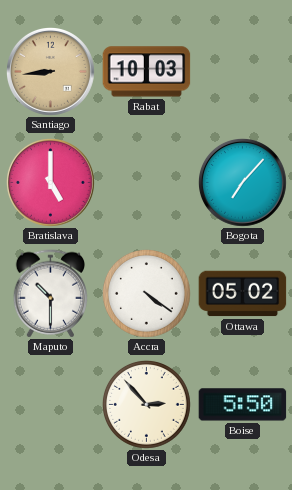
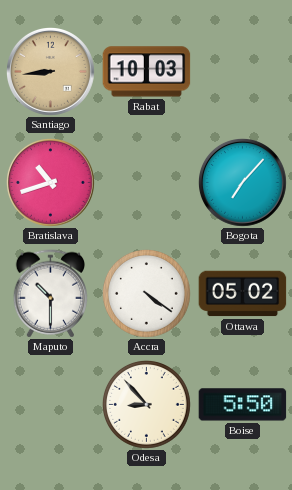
Bratislava: 5:00 -> 10:42
Odesa: 2:53 -> 8:53
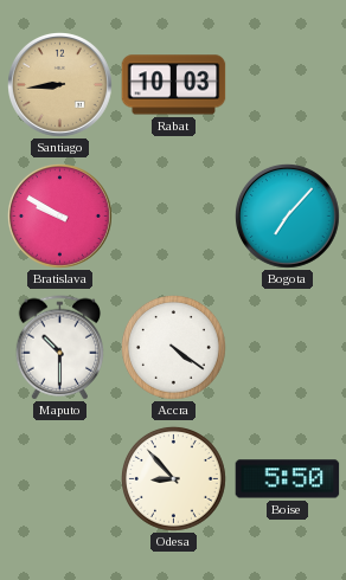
Bratislava: 10:42 -> 9:50
Ottawa: 05:02 -> none
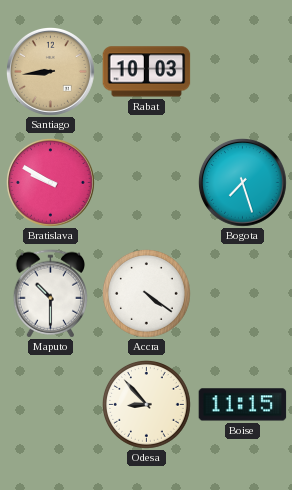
Bogota: 7:07 -> 7:27
Boise: 5:50 -> 11:15
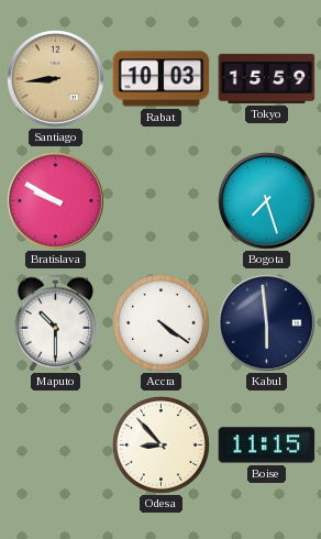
Tokyo: none -> 15:59
Kabul: none -> 5:59
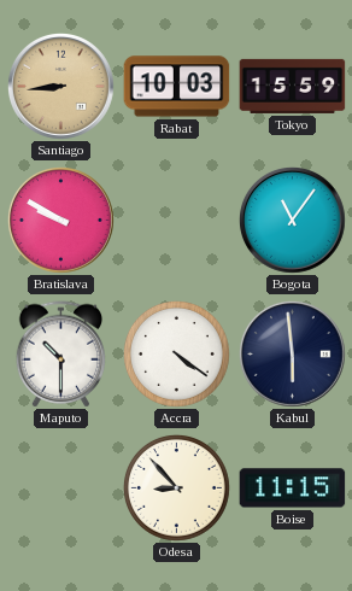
Bogota: 7:27 -> 11:06
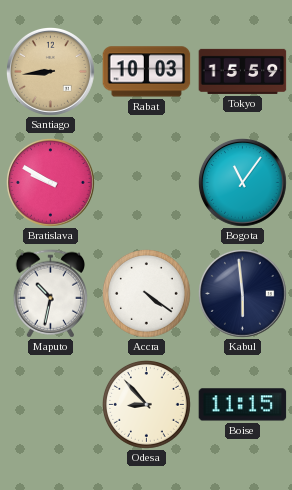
Maputo: 10:30 -> 10:32
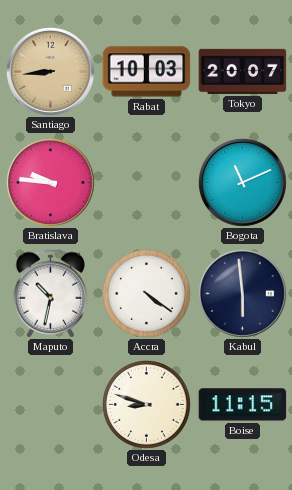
Tokyo: 15:59 -> 20:07
Bratislava: 9:50 -> 9:46
Bogota: 11:06 -> 11:11
Odesa: 8:53 -> 8:48
